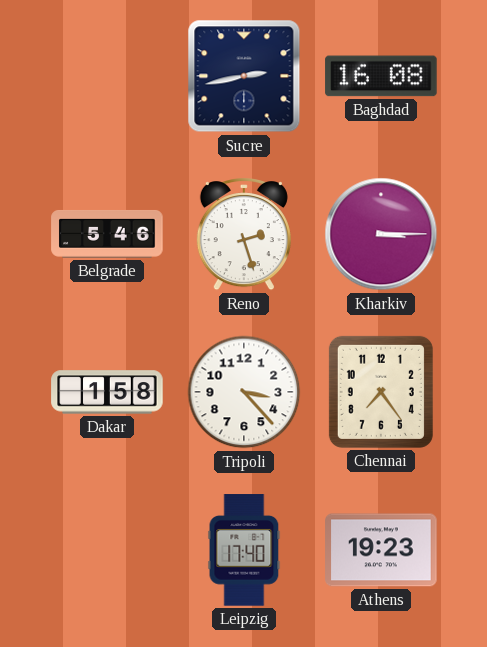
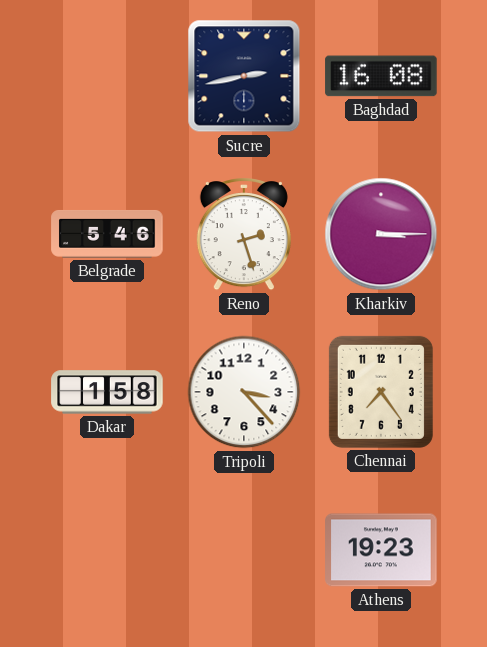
Leipzig: 17:40 -> none
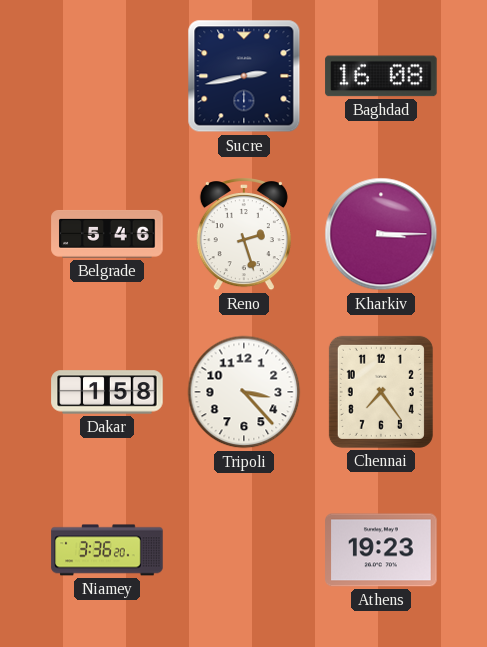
Niamey: none -> 3:36
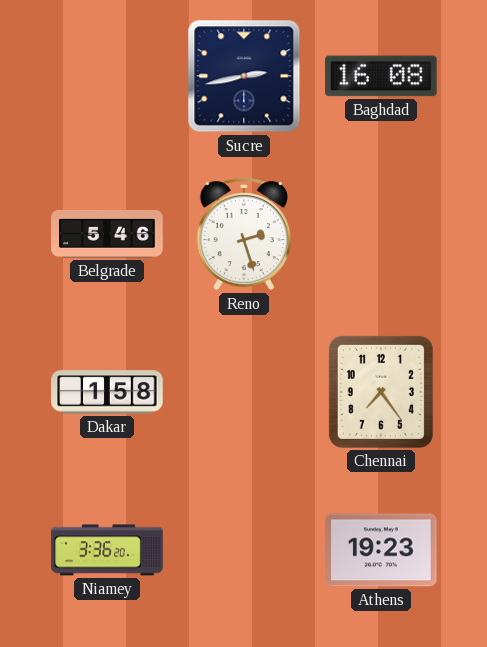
Kharkiv: 3:15 -> none
Tripoli: 3:23 -> none
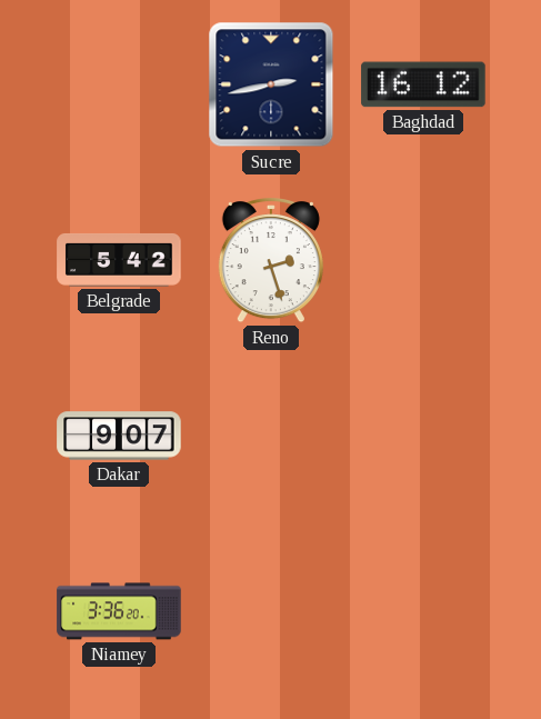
Baghdad: 16:08 -> 16:12
Belgrade: 5:46 -> 5:42
Dakar: 1:58 -> 9:07
Chennai: 7:24 -> none
Athens: 19:23 -> none
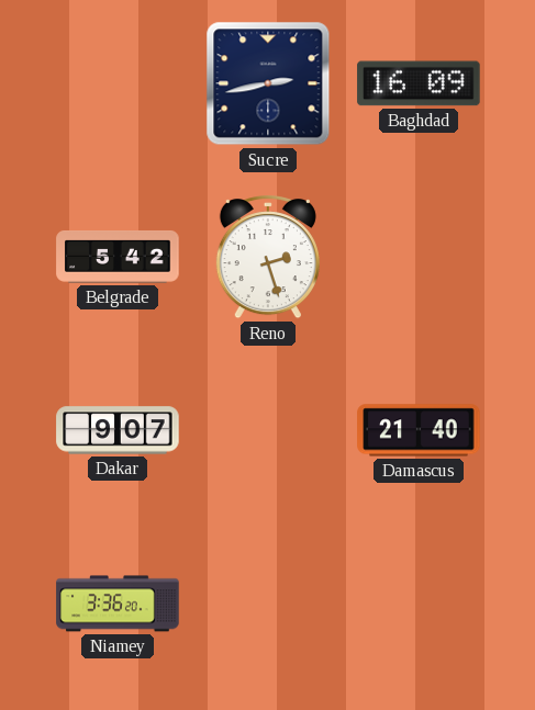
Baghdad: 16:12 -> 16:09
Damascus: none -> 21:40
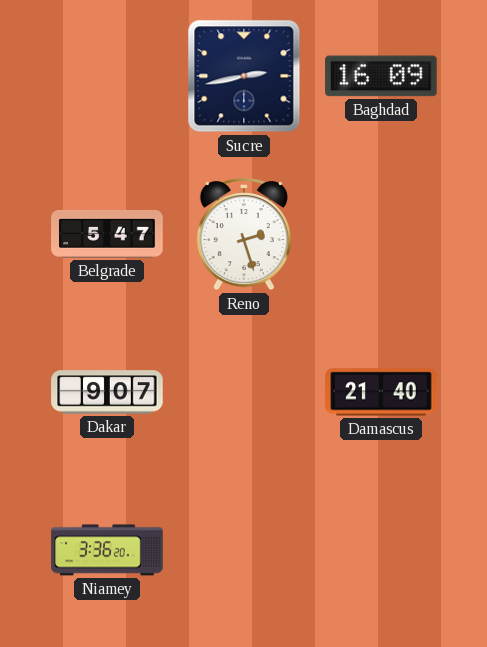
Belgrade: 5:42 -> 5:47
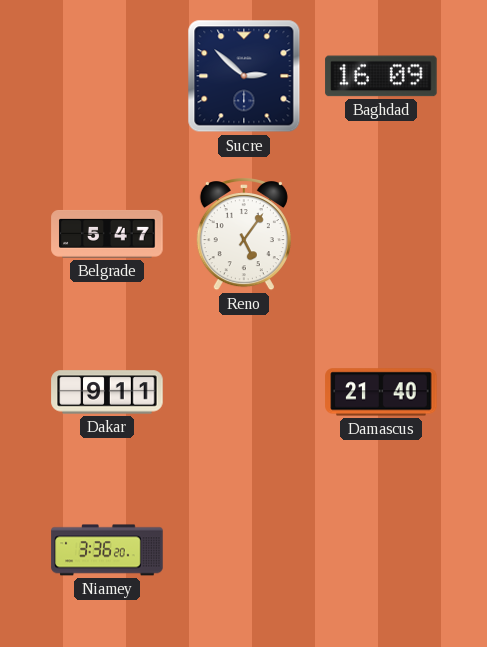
Sucre: 2:43 -> 2:52
Reno: 2:27 -> 5:06
Dakar: 9:07 -> 9:11
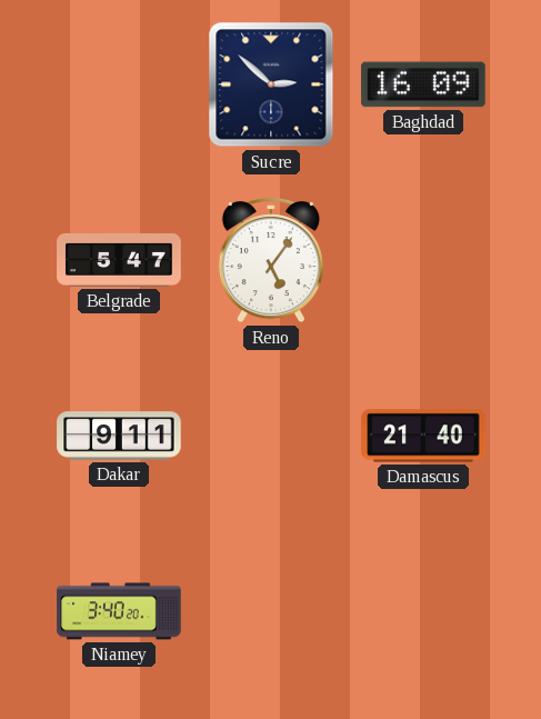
Niamey: 3:36 -> 3:40
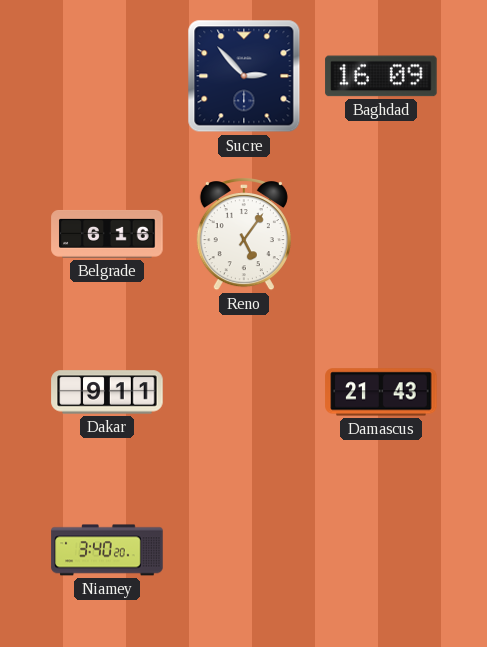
Sucre: 2:52 -> 2:53
Belgrade: 5:47 -> 6:16
Damascus: 21:40 -> 21:43
